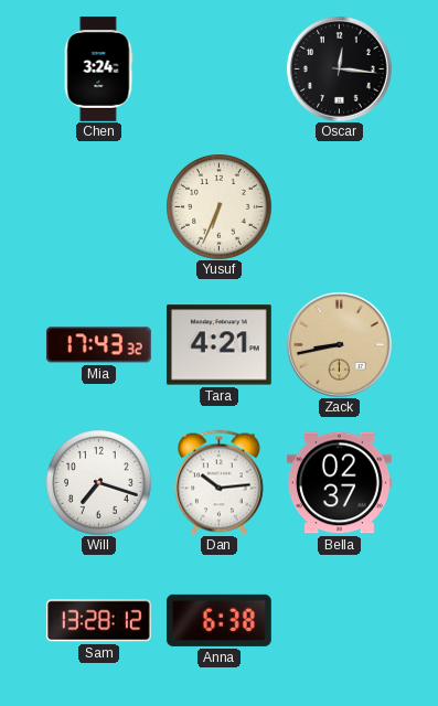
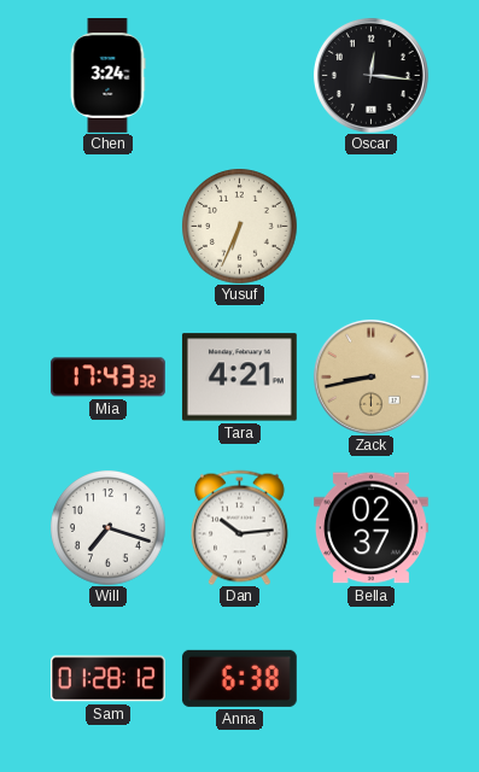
Sam: 13:28 -> 01:28
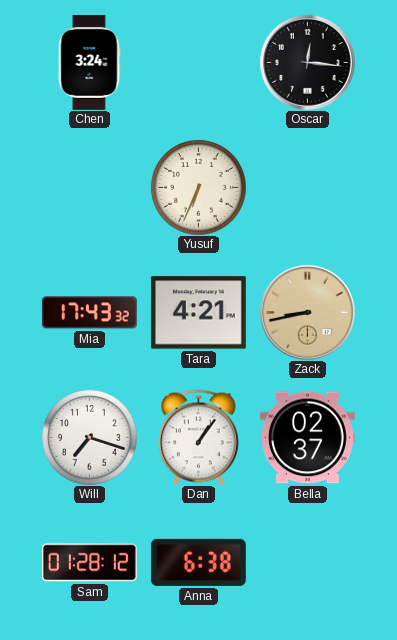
Dan: 10:14 -> 1:06
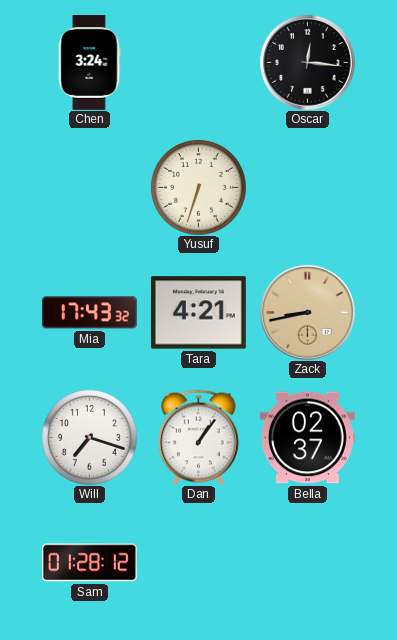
Yusuf: 6:34 -> 6:33
Anna: 6:38 -> none
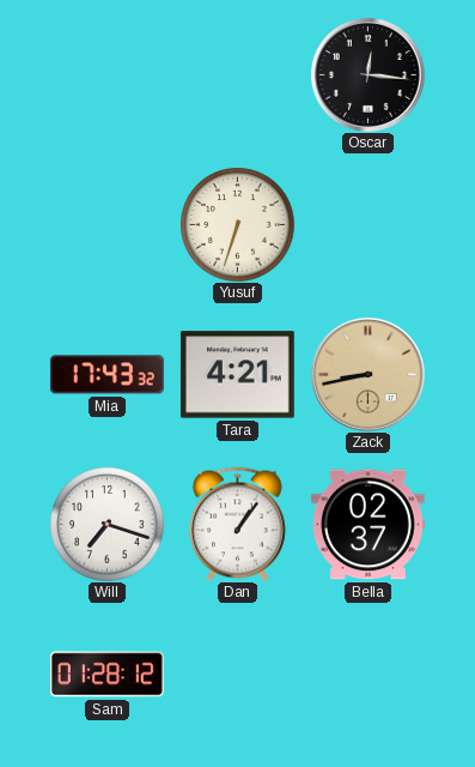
Chen: 3:24 -> none
